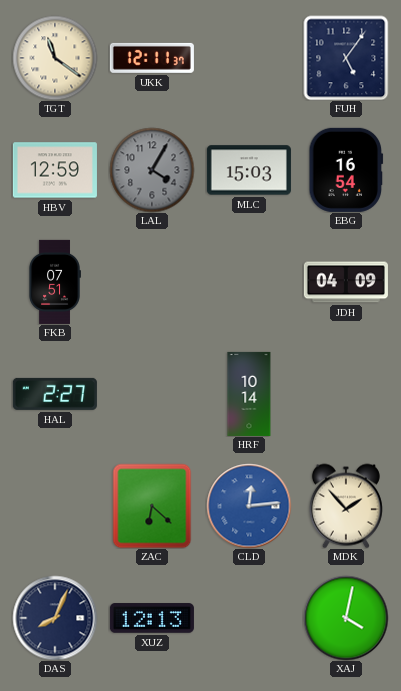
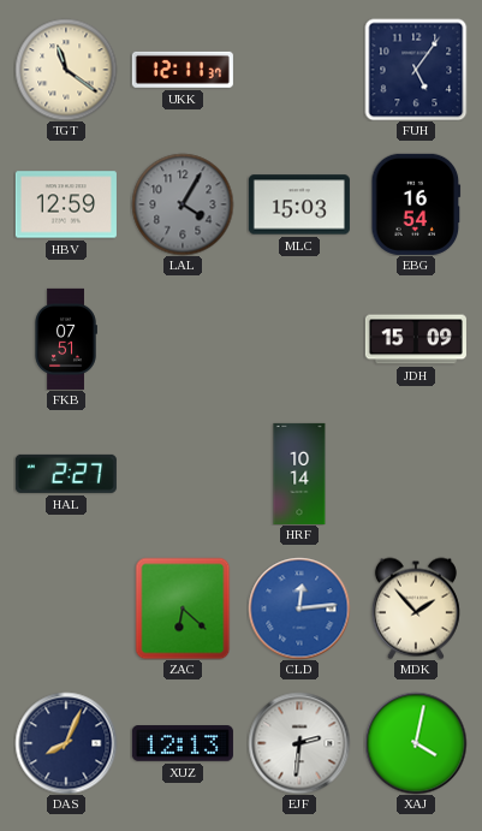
JDH: 04:09 -> 15:09
EJF: none -> 2:31
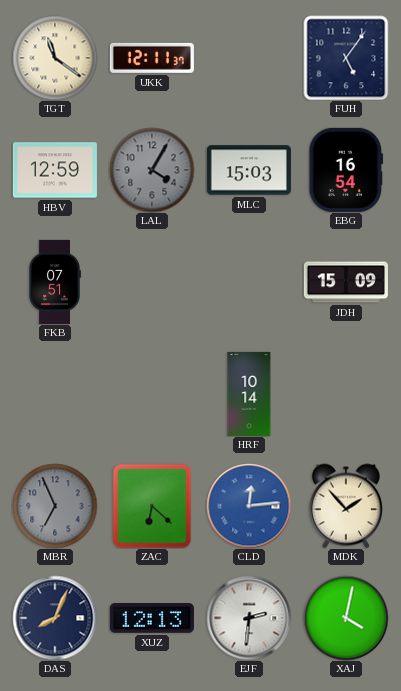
HAL: 2:27 -> none
MBR: none -> 6:56
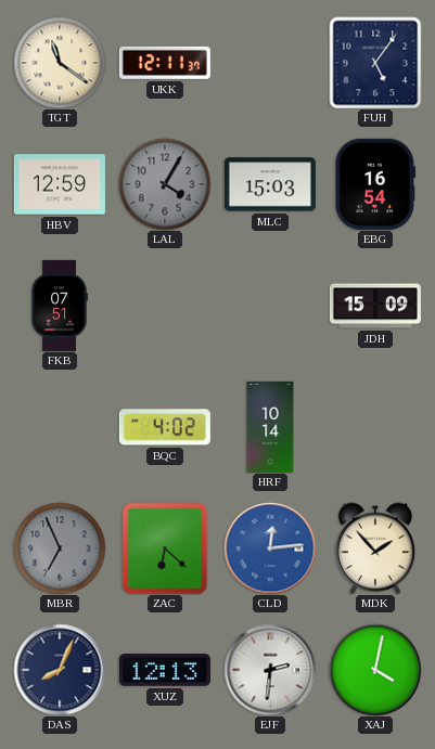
BQC: none -> 4:02
